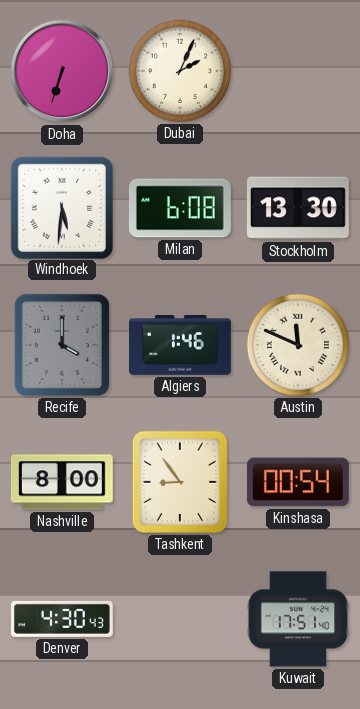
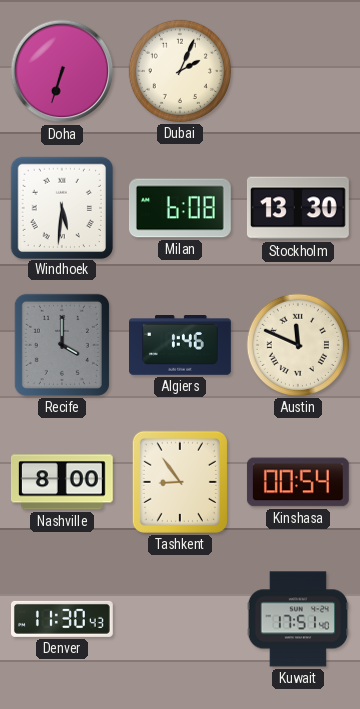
Denver: 4:30 -> 11:30
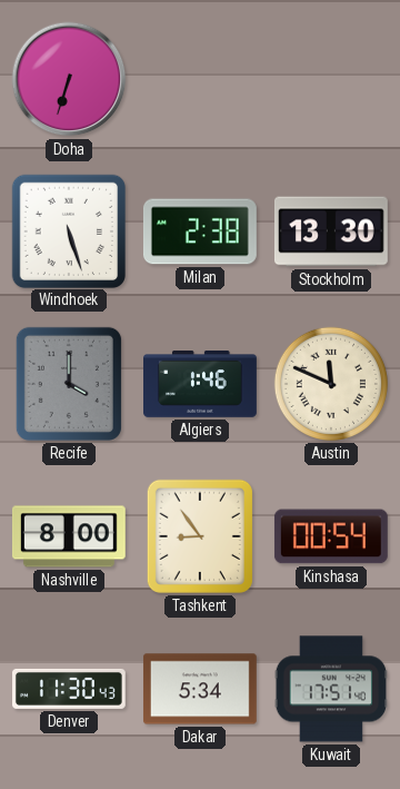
Dubai: 2:04 -> none
Windhoek: 5:31 -> 5:27
Milan: 6:08 -> 2:38
Dakar: none -> 5:34
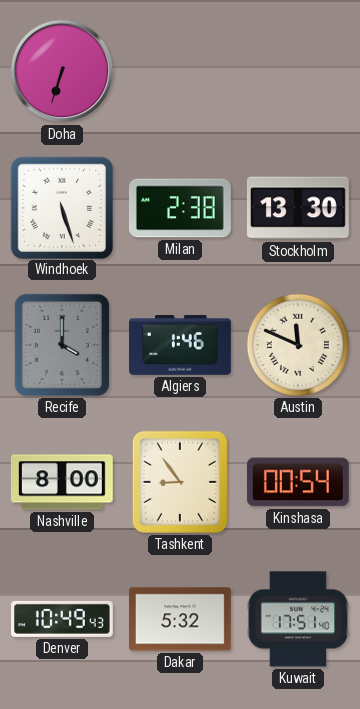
Denver: 11:30 -> 10:49
Dakar: 5:34 -> 5:32
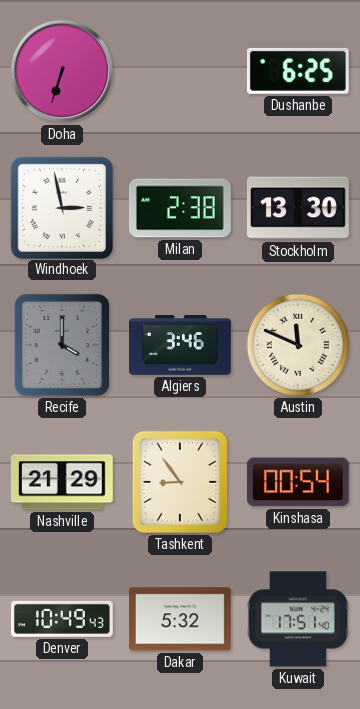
Dushanbe: none -> 6:25
Windhoek: 5:27 -> 2:58
Algiers: 1:46 -> 3:46
Nashville: 8:00 -> 21:29
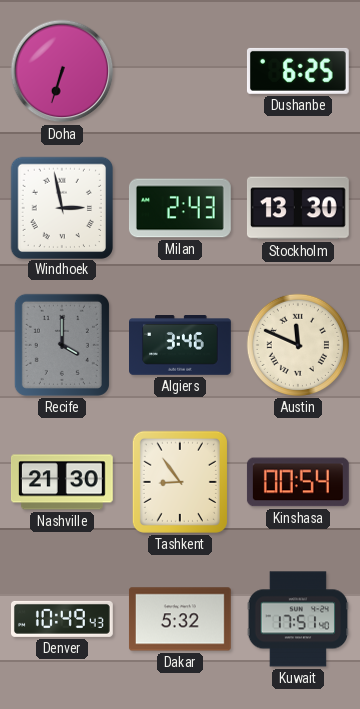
Milan: 2:38 -> 2:43
Nashville: 21:29 -> 21:30
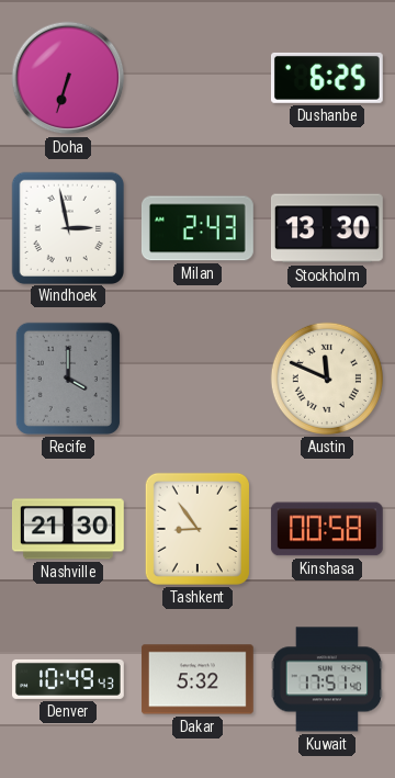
Algiers: 3:46 -> none
Kinshasa: 00:54 -> 00:58
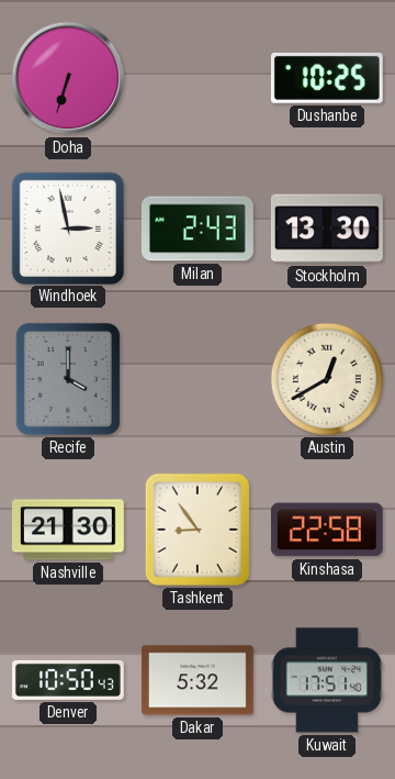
Dushanbe: 6:25 -> 10:25
Austin: 11:49 -> 12:40
Kinshasa: 00:58 -> 22:58
Denver: 10:49 -> 10:50
